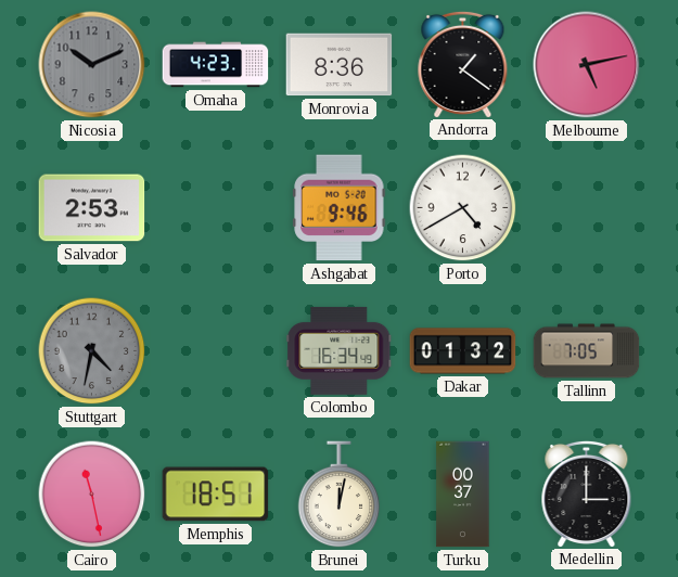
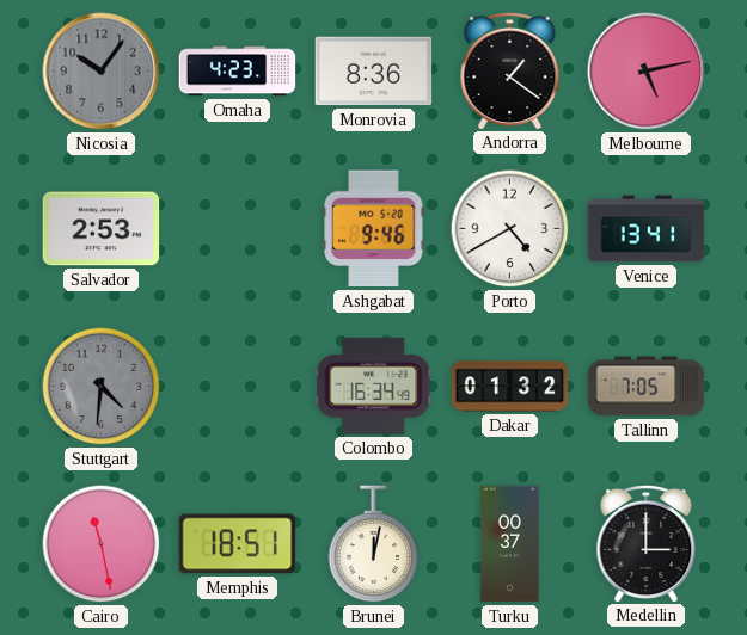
Nicosia: 10:11 -> 10:06
Venice: none -> 13:41
Stuttgart: 4:32 -> 4:31
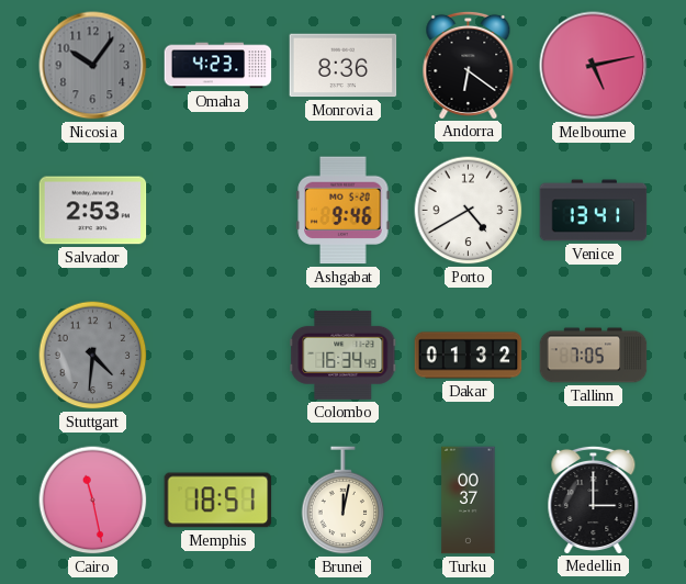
Andorra: 1:21 -> 6:21
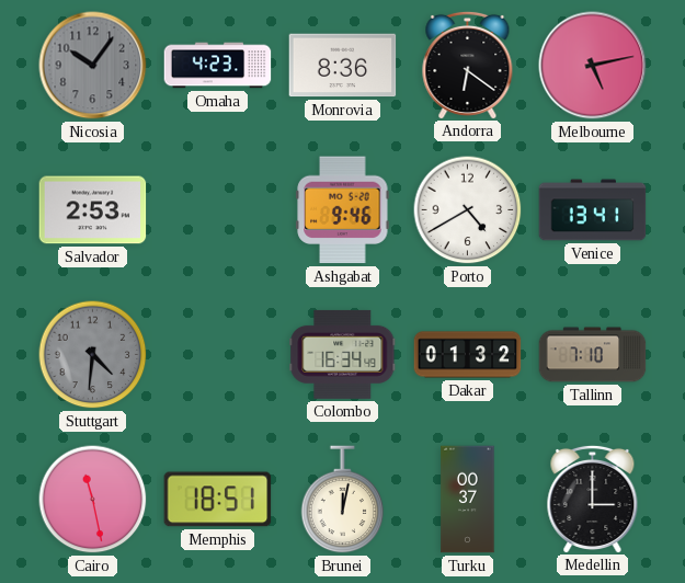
Tallinn: 7:05 -> 7:10
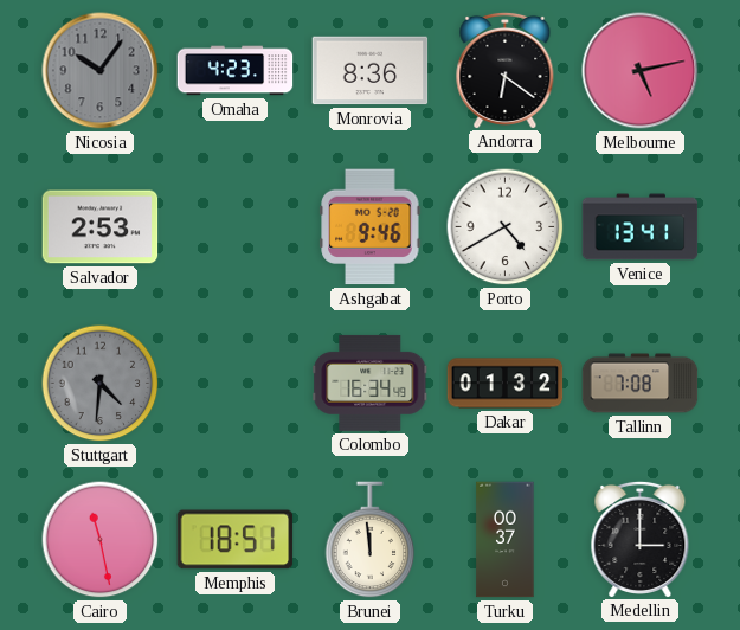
Tallinn: 7:10 -> 7:08
Brunei: 12:02 -> 11:59
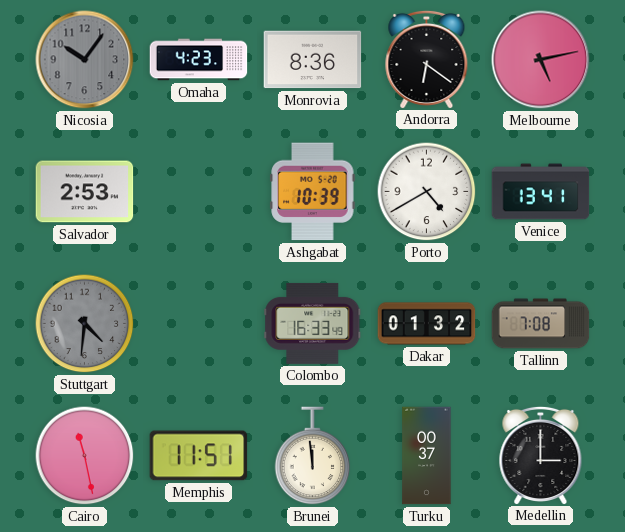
Ashgabat: 9:46 -> 10:39
Colombo: 16:34 -> 16:33
Memphis: 18:51 -> 11:51
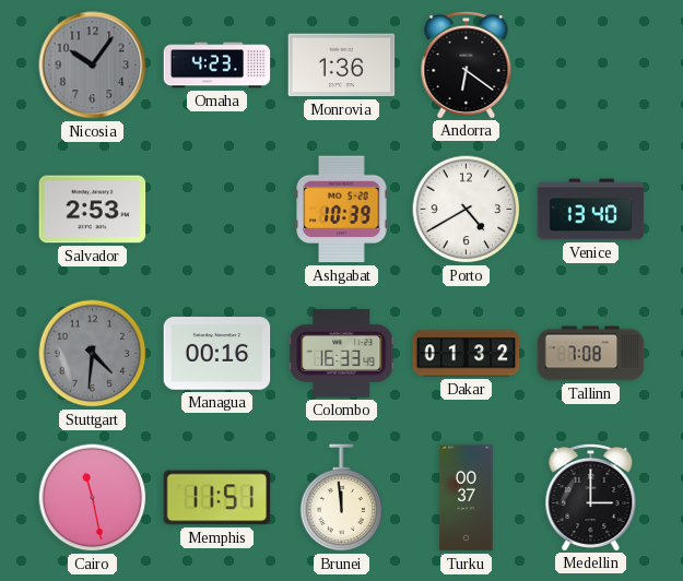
Monrovia: 8:36 -> 1:36
Melbourne: 5:13 -> none
Venice: 13:41 -> 13:40
Managua: none -> 00:16
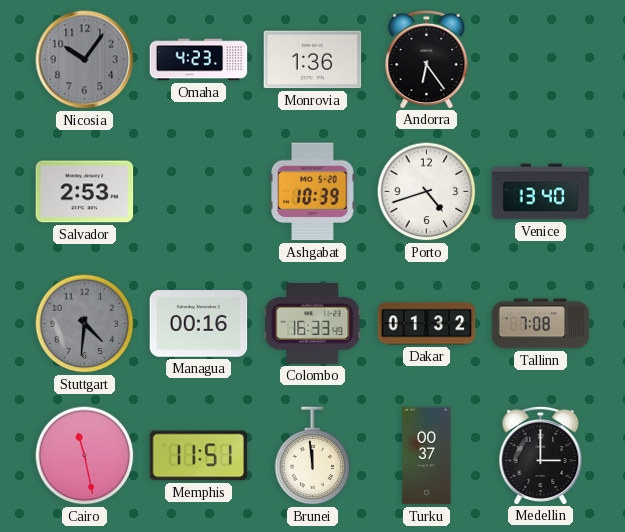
Andorra: 6:21 -> 6:24
Porto: 4:40 -> 4:42
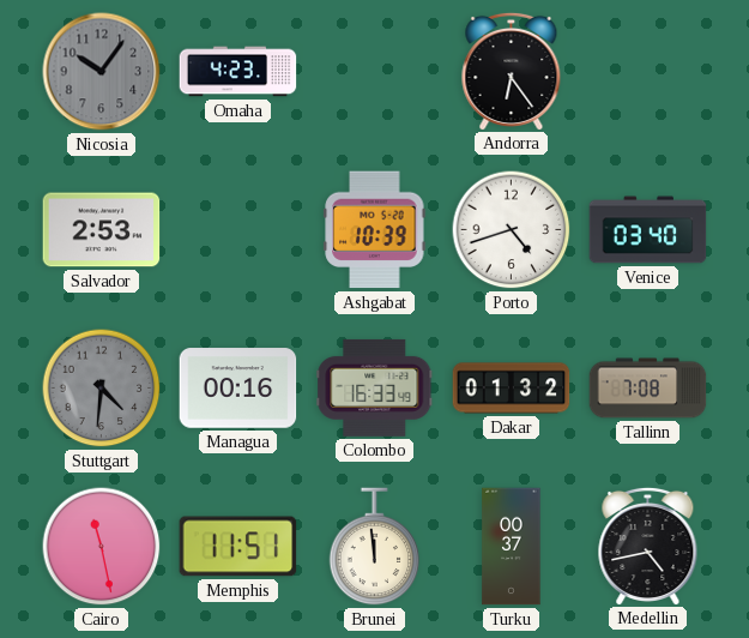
Monrovia: 1:36 -> none
Venice: 13:40 -> 03:40
Medellin: 3:00 -> 4:43
